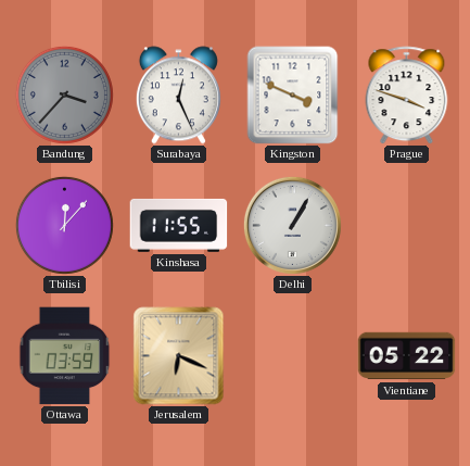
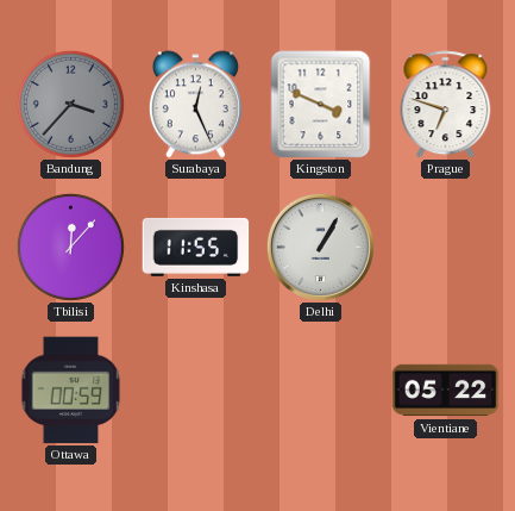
Prague: 3:48 -> 6:48
Ottawa: 03:59 -> 00:59
Jerusalem: 6:19 -> none
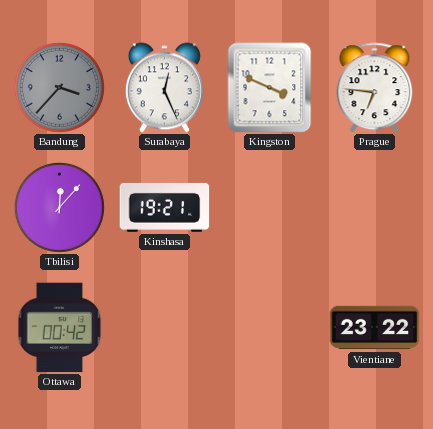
Prague: 6:48 -> 6:46
Kinshasa: 11:55 -> 19:21
Delhi: 1:05 -> none
Ottawa: 00:59 -> 00:42
Vientiane: 05:22 -> 23:22
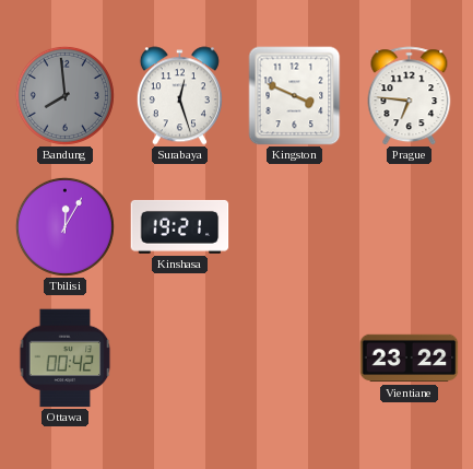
Bandung: 3:37 -> 7:59
Surabaya: 12:26 -> 12:27
Tbilisi: 12:07 -> 12:05
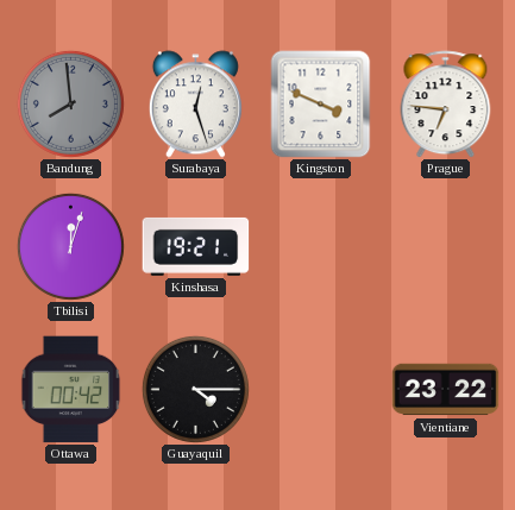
Tbilisi: 12:05 -> 12:03
Guayaquil: none -> 4:15
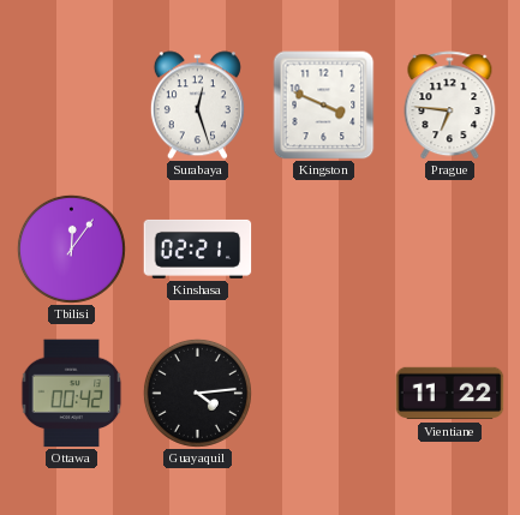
Bandung: 7:59 -> none
Tbilisi: 12:03 -> 12:06
Kinshasa: 19:21 -> 02:21
Guayaquil: 4:15 -> 4:14
Vientiane: 23:22 -> 11:22
